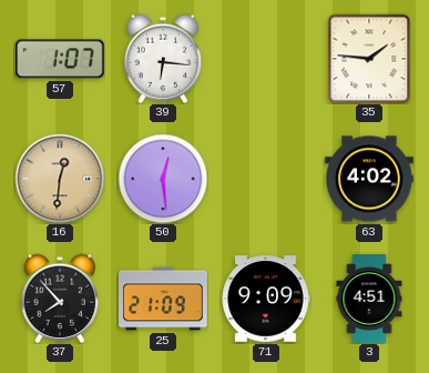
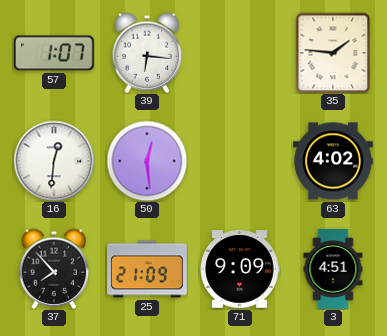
16 dial: champagne -> white
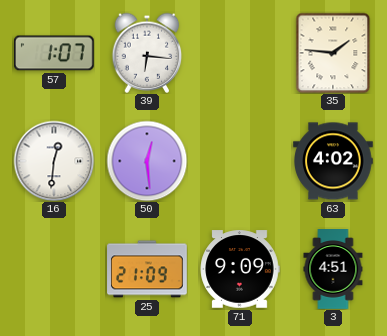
37: 7:53 -> none
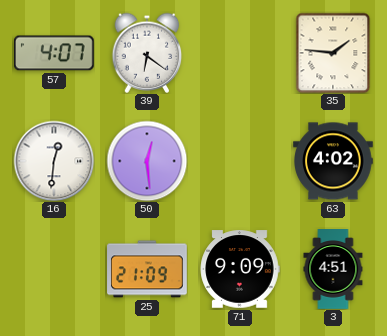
57: 1:07 -> 4:07
39: 6:16 -> 6:21
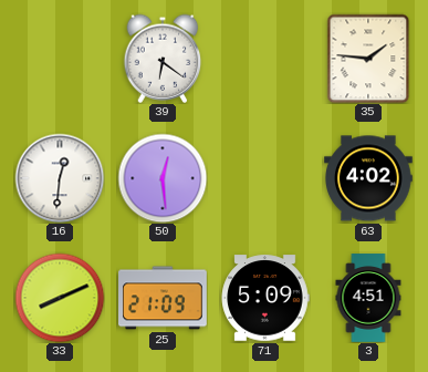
57: 4:07 -> none
33: none -> 8:11
71: 9:09 -> 5:09
